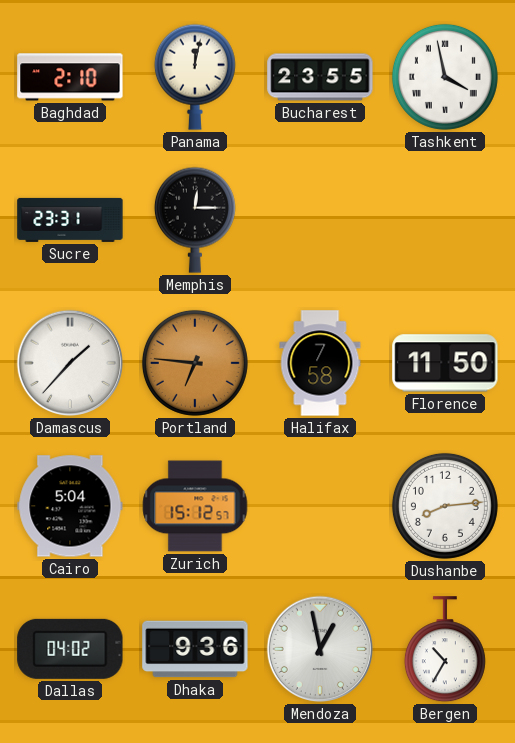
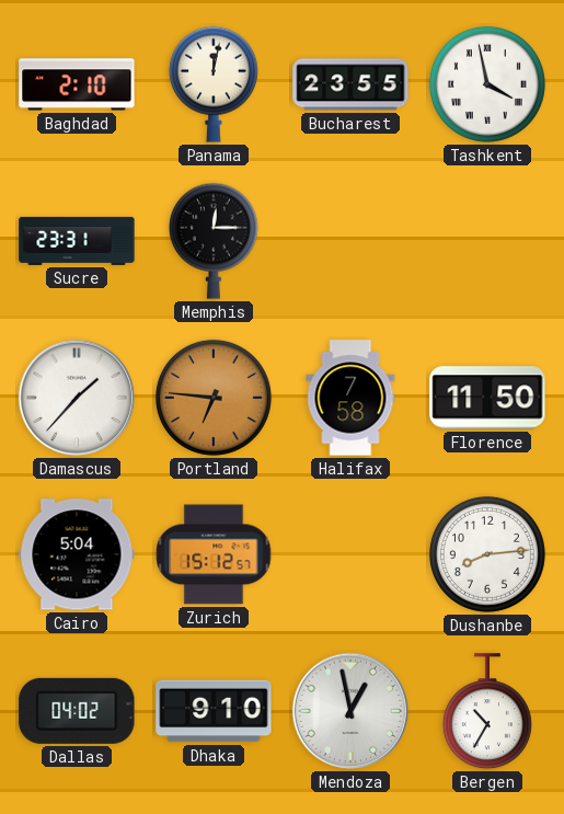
Dhaka: 9:36 -> 9:10
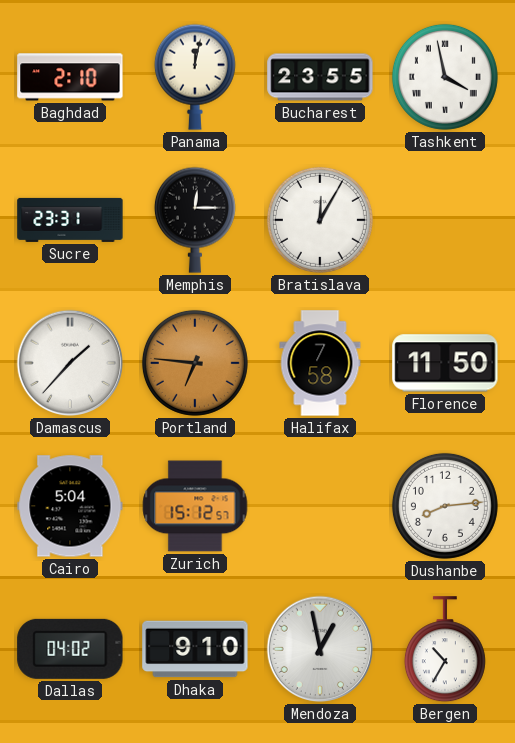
Bratislava: none -> 12:05
